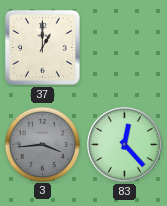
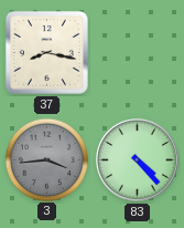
37: 1:00 -> 8:17
83: 12:23 -> 4:23
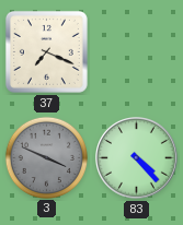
37: 8:17 -> 7:19
3: 3:44 -> 3:49
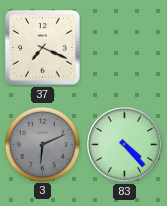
3: 3:49 -> 6:11
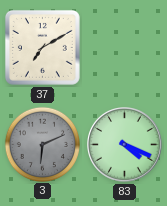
37: 7:19 -> 7:10
83: 4:23 -> 4:19
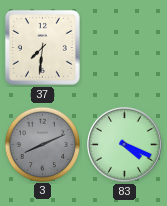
37: 7:10 -> 7:31
3: 6:11 -> 8:11
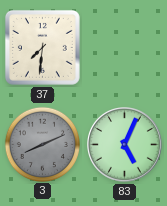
83: 4:19 -> 5:04
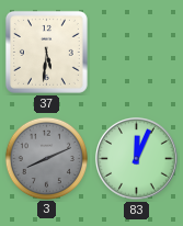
37: 7:31 -> 5:31
83: 5:04 -> 12:04
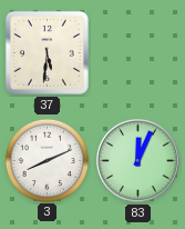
3 dial: grey -> white
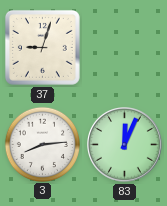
37: 5:31 -> 9:03
3: 8:11 -> 8:14
